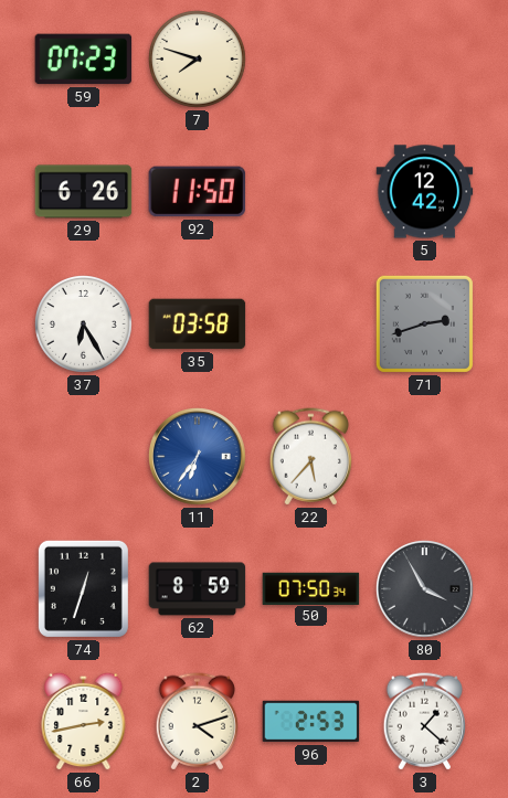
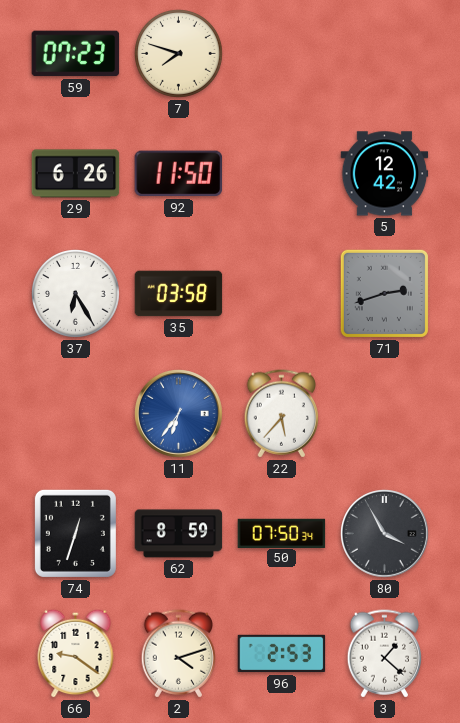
66: 2:43 -> 9:21
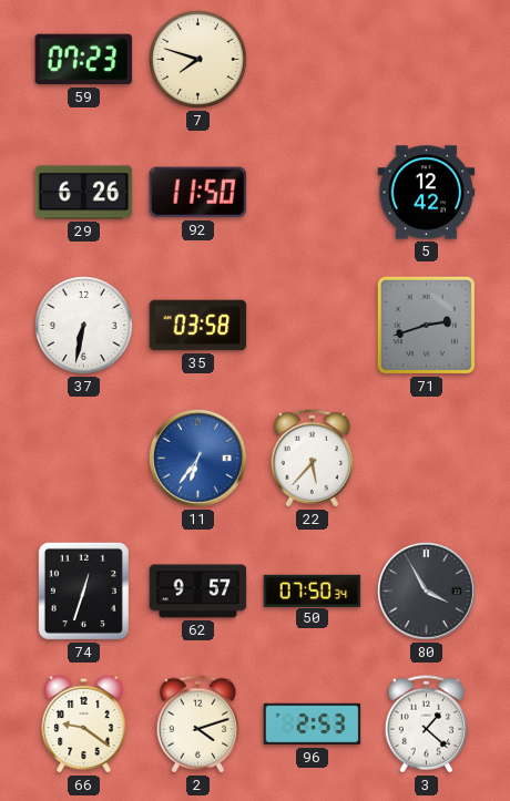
37: 6:25 -> 6:32
62: 8:59 -> 9:57
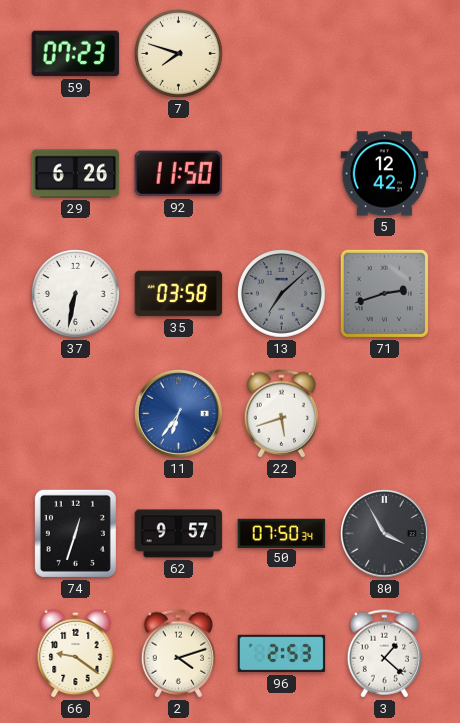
13: none -> 7:08
22: 5:37 -> 5:42
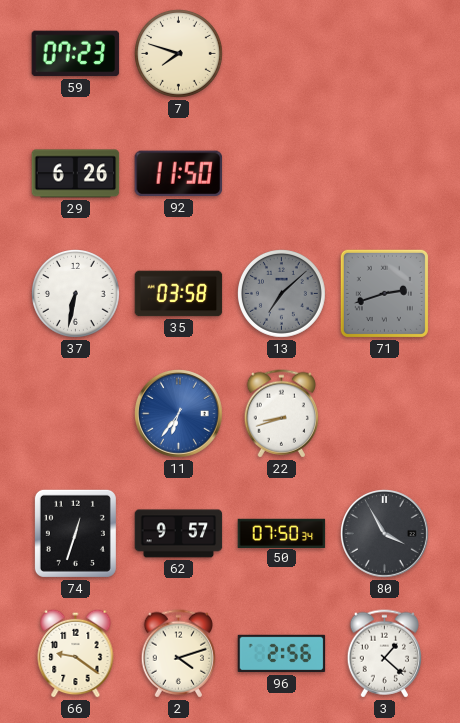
5: 12:42 -> none
22: 5:42 -> 8:42
96: 2:53 -> 2:56
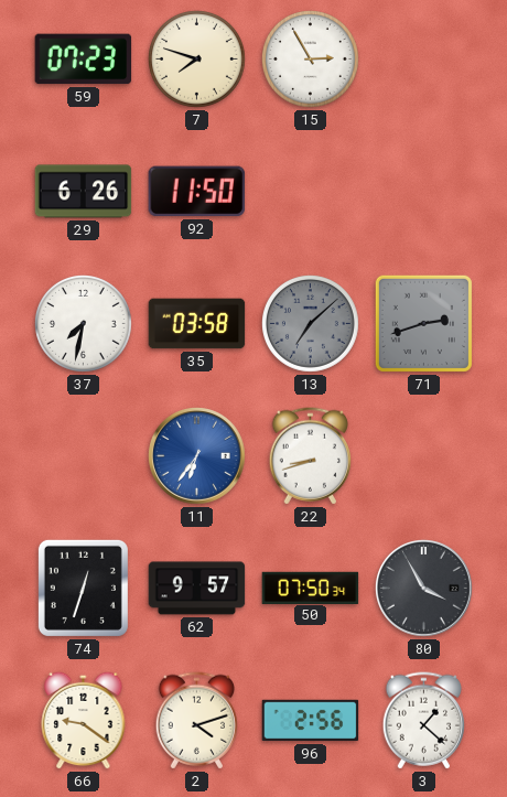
15: none -> 2:55
37: 6:32 -> 7:32
